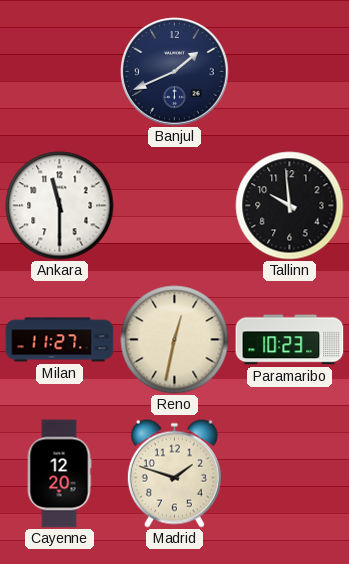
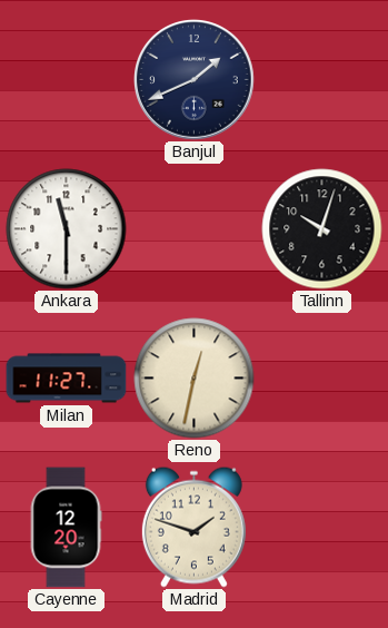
Tallinn: 9:59 -> 10:03
Paramaribo: 10:23 -> none
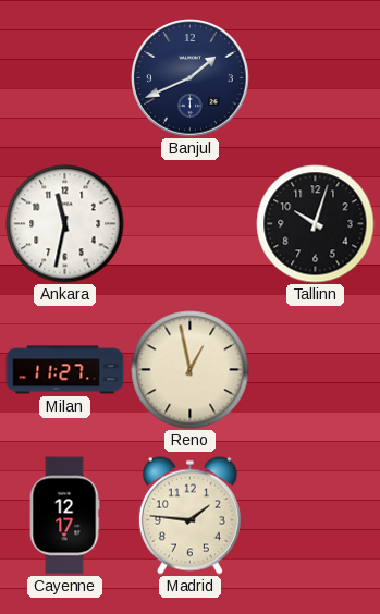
Ankara: 11:30 -> 11:32
Reno: 12:32 -> 12:58
Cayenne: 12:20 -> 12:17
Madrid: 1:48 -> 1:46
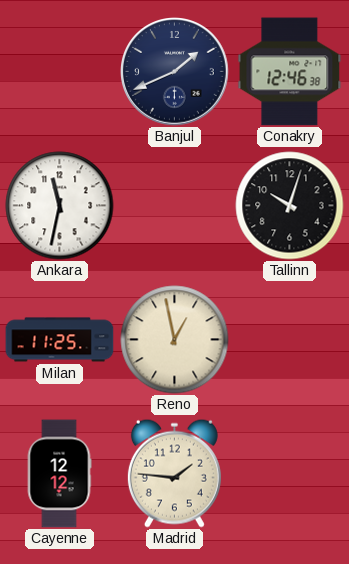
Conakry: none -> 12:46
Milan: 11:27 -> 11:25
Cayenne: 12:17 -> 12:12
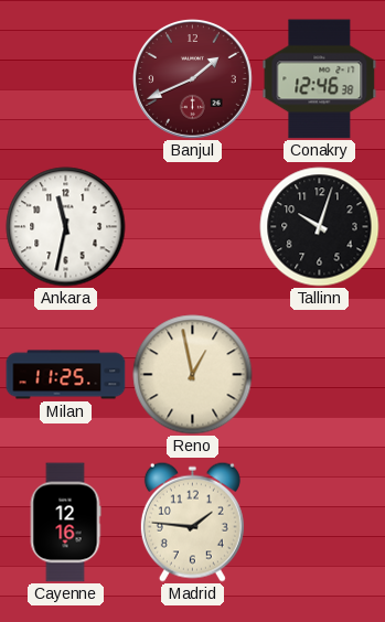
Banjul dial: navy -> burgundy
Cayenne: 12:12 -> 12:16
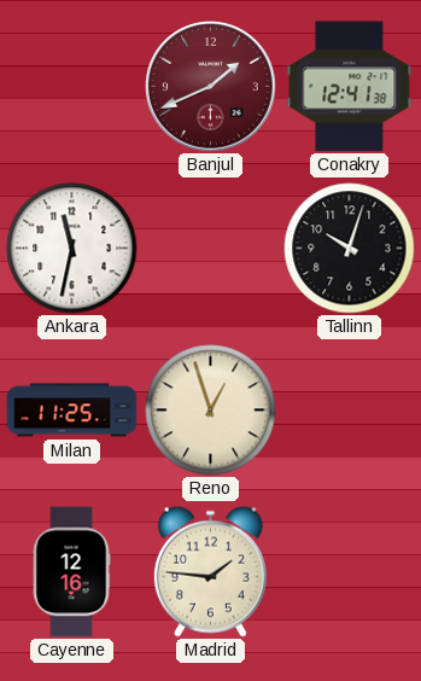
Conakry: 12:46 -> 12:41
Reno: 12:58 -> 12:57
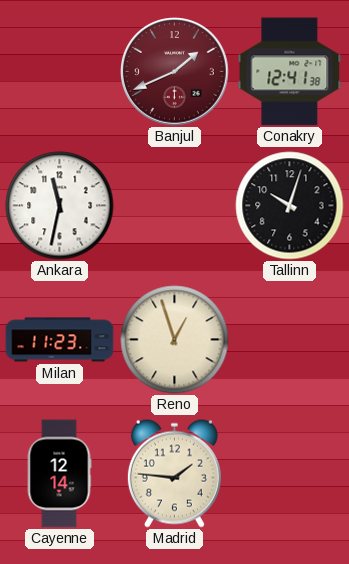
Milan: 11:25 -> 11:23
Cayenne: 12:16 -> 12:14
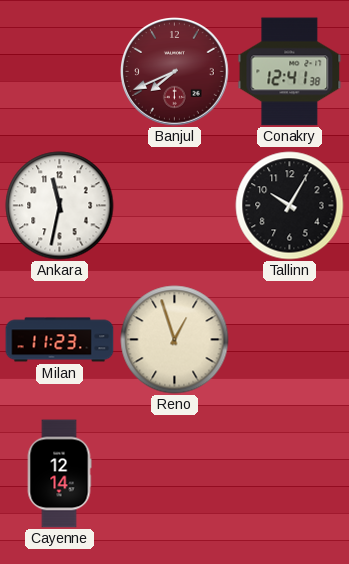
Banjul: 1:41 -> 7:41
Tallinn: 10:03 -> 10:05
Madrid: 1:46 -> none
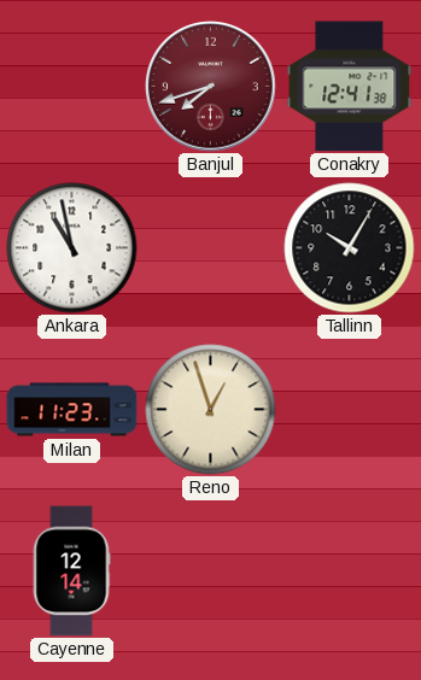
Banjul: 7:41 -> 7:42
Ankara: 11:32 -> 10:58
